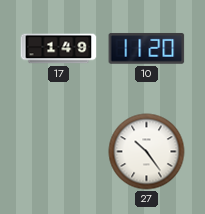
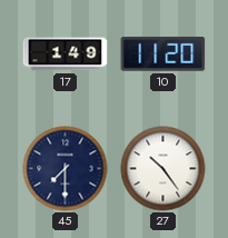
45: none -> 7:30
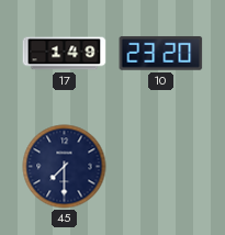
10: 11:20 -> 23:20
27: 10:24 -> none
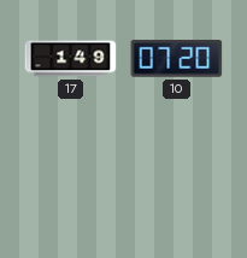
10: 23:20 -> 07:20
45: 7:30 -> none
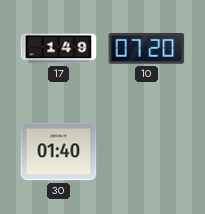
30: none -> 01:40
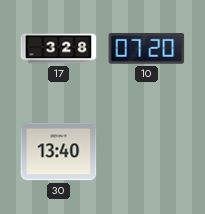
17: 1:49 -> 3:28
30: 01:40 -> 13:40
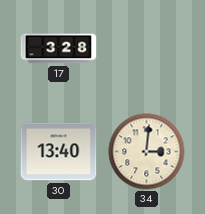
10: 07:20 -> none
34: none -> 3:01
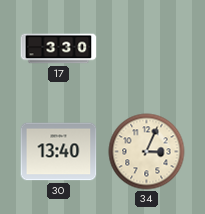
17: 3:28 -> 3:30
34: 3:01 -> 3:04
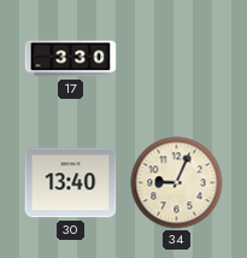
34: 3:04 -> 9:04
